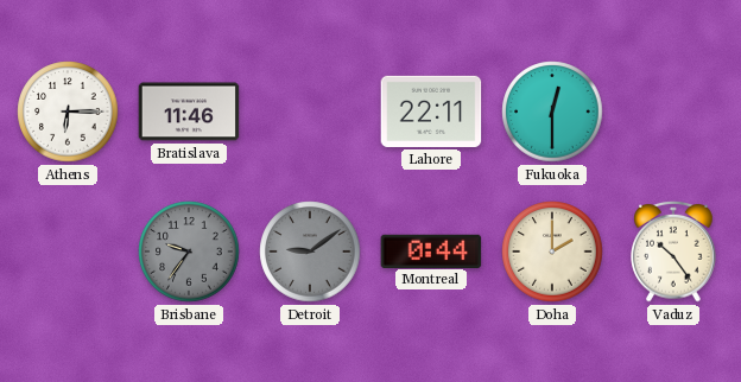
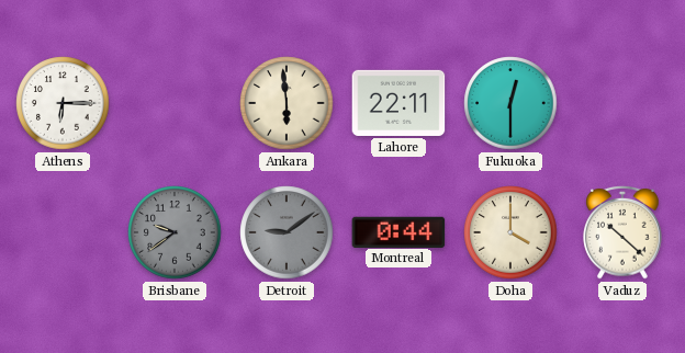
Bratislava: 11:46 -> none
Ankara: none -> 5:59
Brisbane: 9:36 -> 9:39
Doha: 2:00 -> 4:00
Vaduz: 10:24 -> 10:22
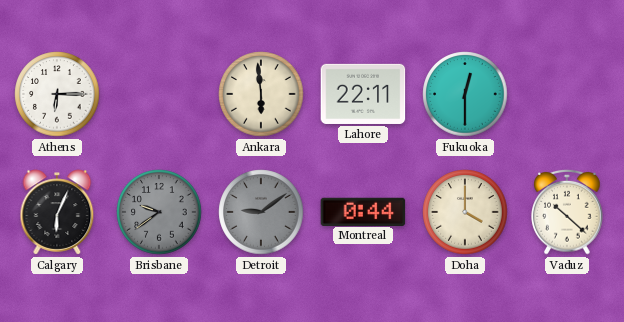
Calgary: none -> 6:04
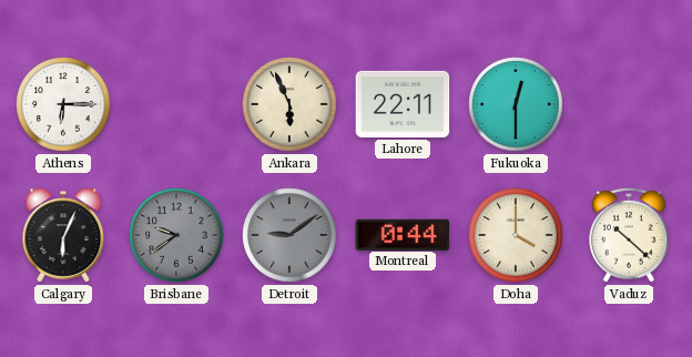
Ankara: 5:59 -> 5:56
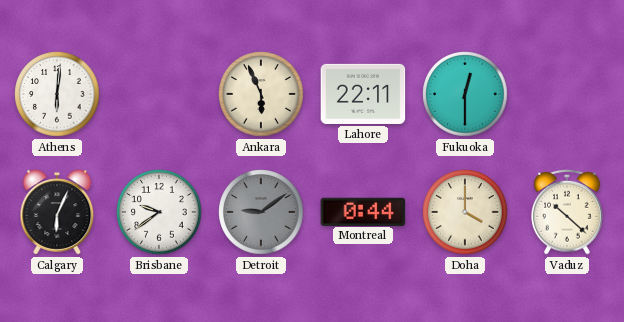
Athens: 6:15 -> 6:01
Brisbane dial: grey -> white
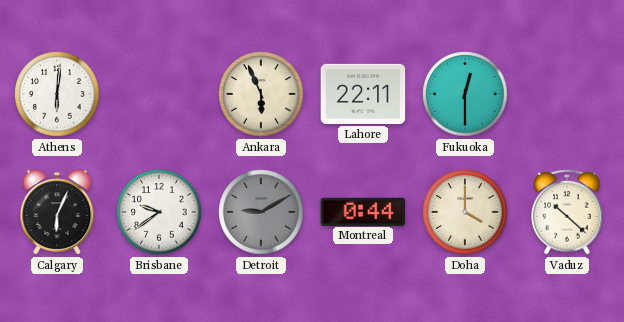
Detroit: 9:09 -> 9:10
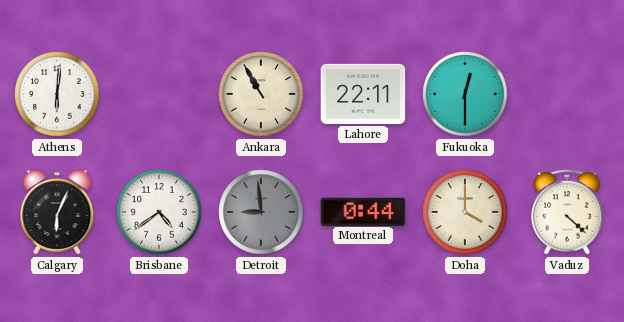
Ankara: 5:56 -> 10:55
Brisbane: 9:39 -> 4:39
Detroit: 9:10 -> 8:59
Vaduz: 10:22 -> 4:22
